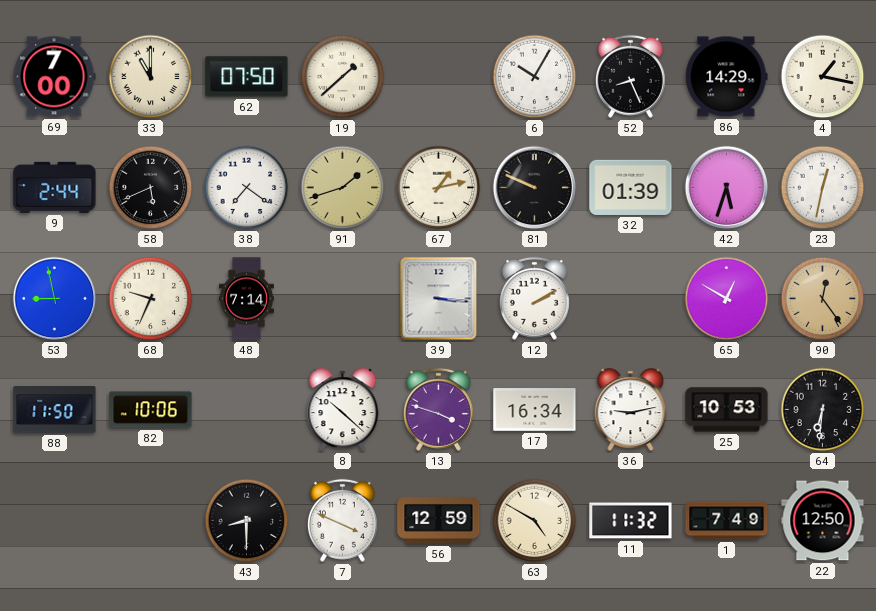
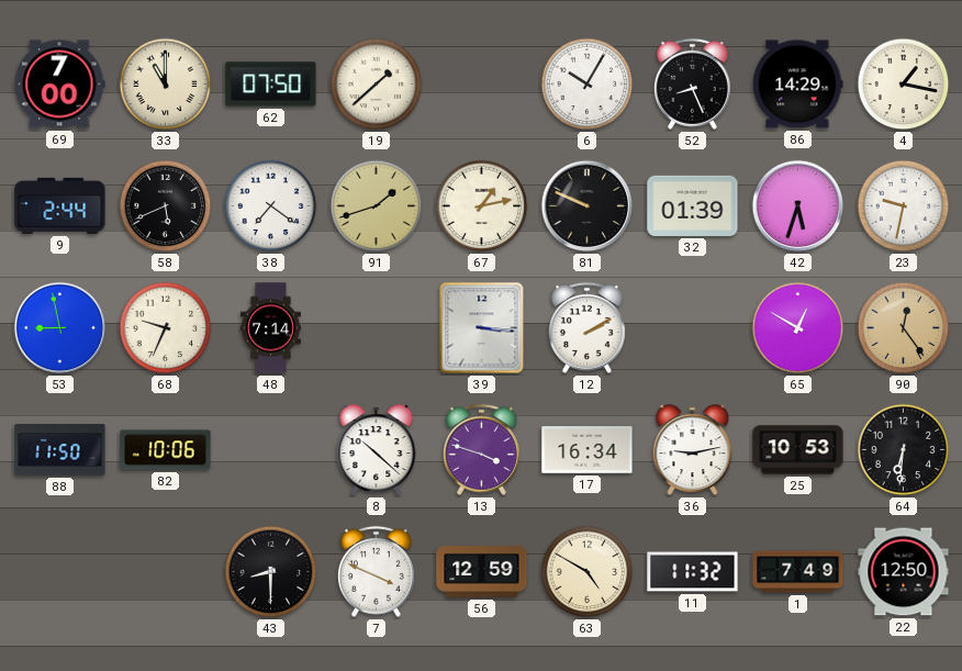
23: 12:32 -> 9:32
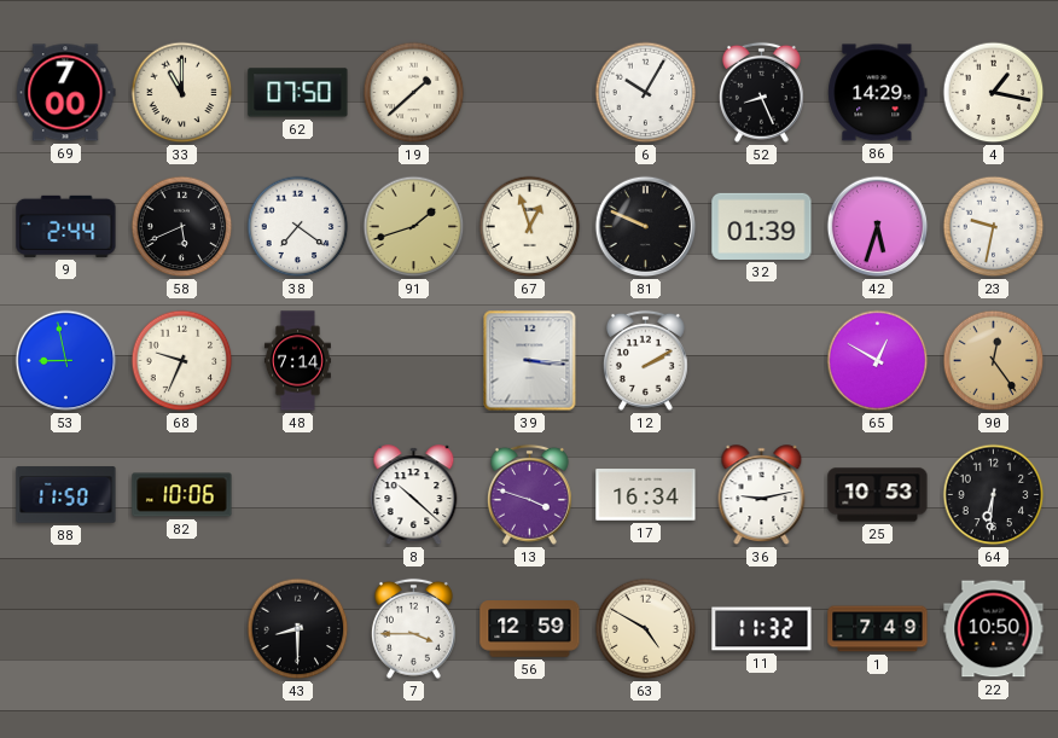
67: 1:13 -> 12:57
7: 3:49 -> 3:45
22: 12:50 -> 10:50
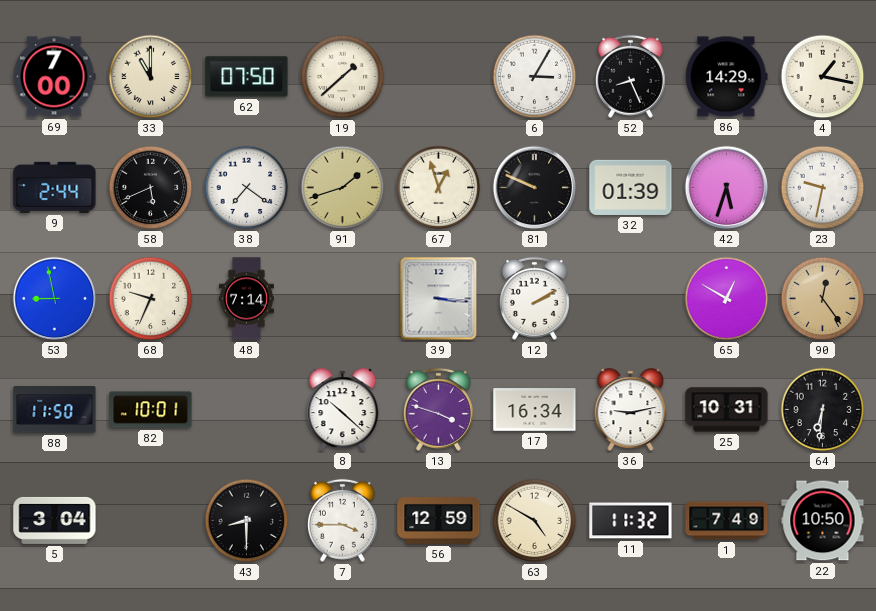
6: 10:05 -> 3:05
82: 10:06 -> 10:01
25: 10:53 -> 10:31
5: none -> 3:04
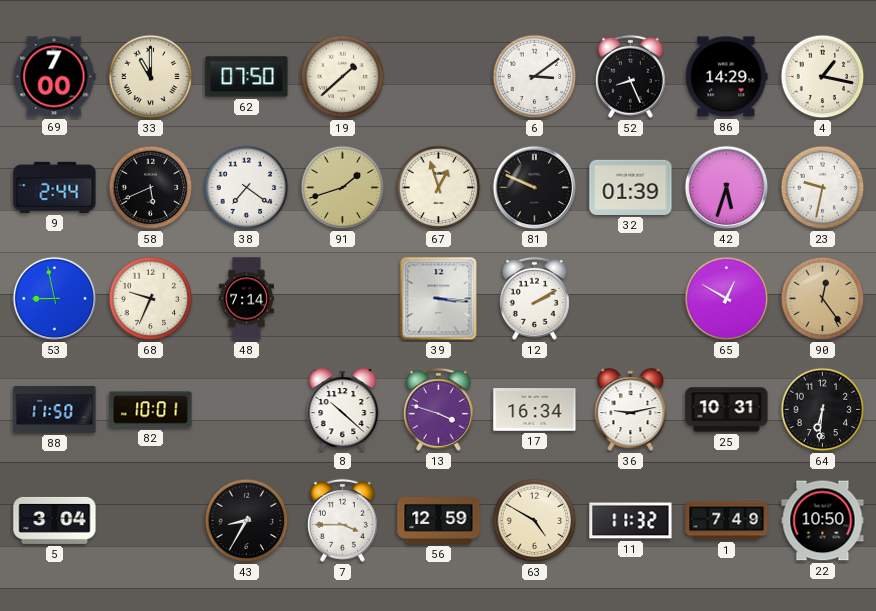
6: 3:05 -> 3:09
43: 8:30 -> 8:35
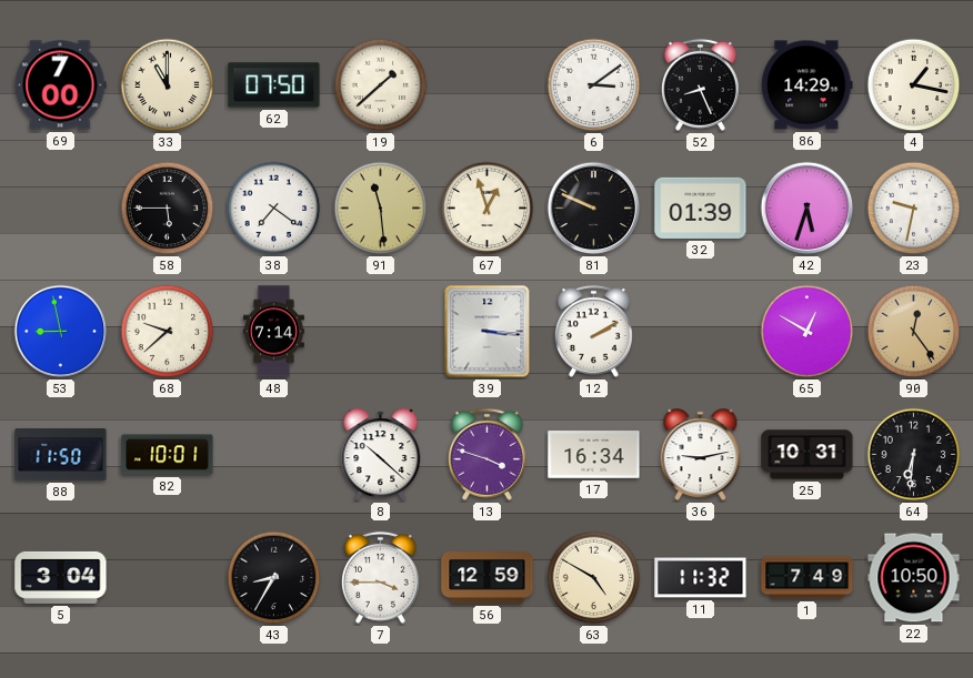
9: 2:44 -> none
58: 5:41 -> 5:45
91: 1:42 -> 11:29
68: 9:34 -> 9:38
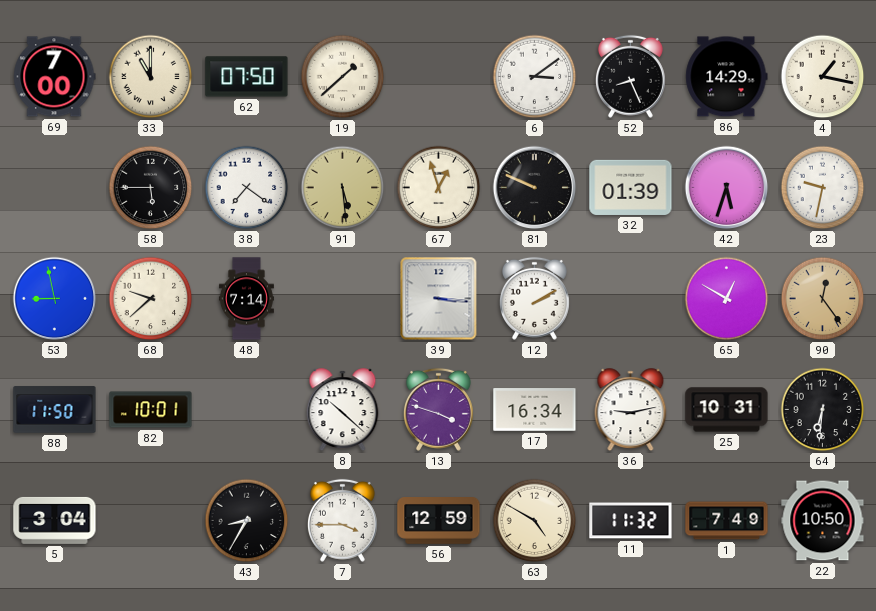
91: 11:29 -> 5:29
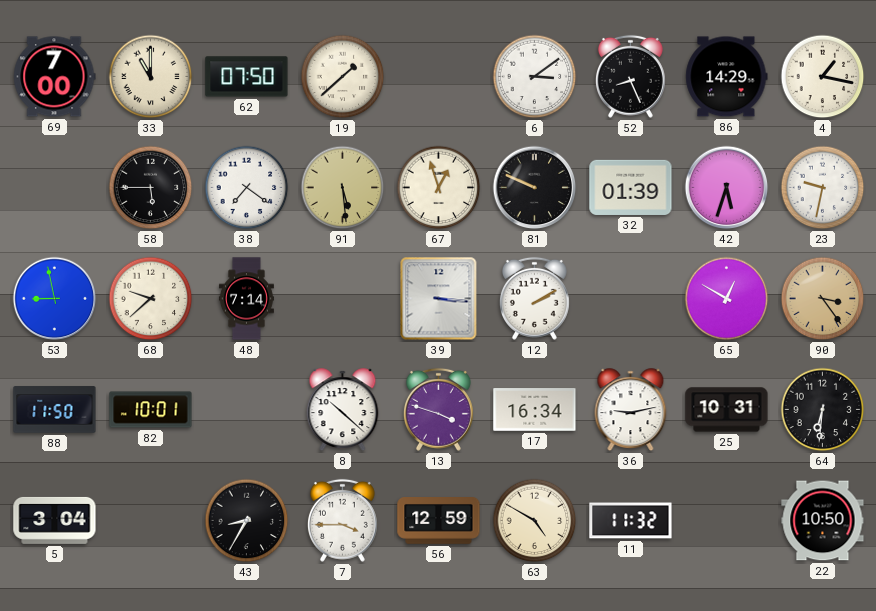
90: 12:24 -> 3:24
1: 7:49 -> none
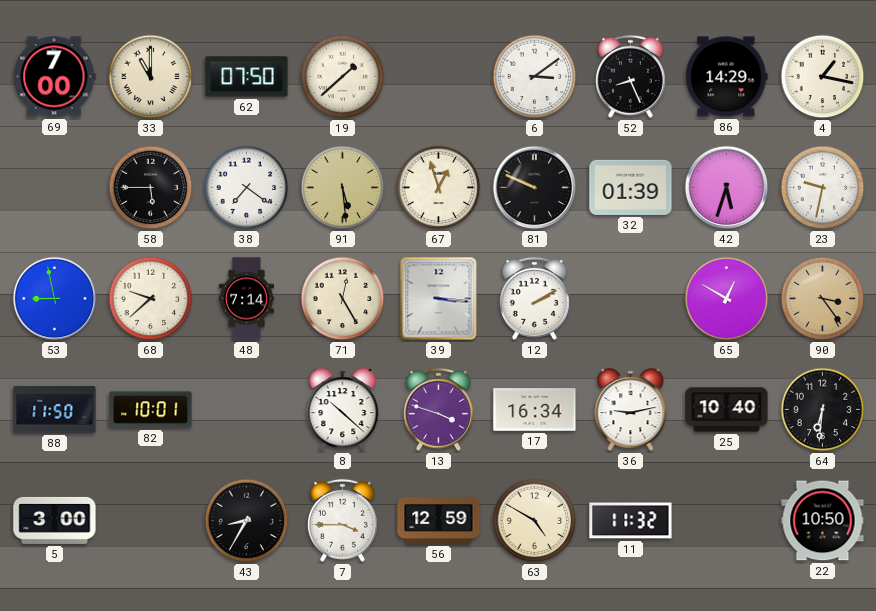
71: none -> 12:25
25: 10:31 -> 10:40
5: 3:04 -> 3:00
